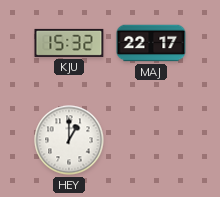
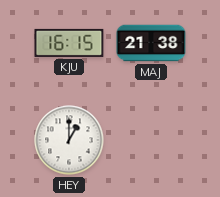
KJU: 15:32 -> 16:15
MAJ: 22:17 -> 21:38
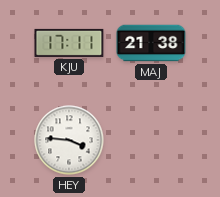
KJU: 16:15 -> 17:11
HEY: 1:00 -> 3:46
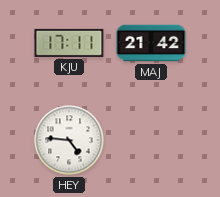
MAJ: 21:38 -> 21:42
HEY: 3:46 -> 4:46
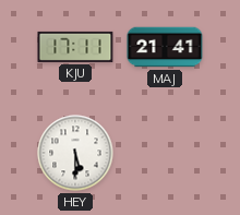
MAJ: 21:42 -> 21:41
HEY: 4:46 -> 5:30
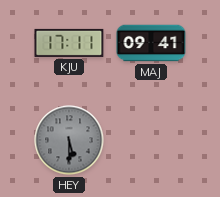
MAJ: 21:41 -> 09:41
HEY dial: white -> grey
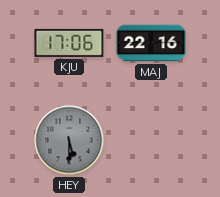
KJU: 17:11 -> 17:06
MAJ: 09:41 -> 22:16
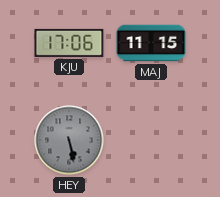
MAJ: 22:16 -> 11:15
HEY: 5:30 -> 5:28
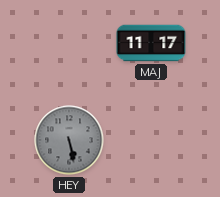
KJU: 17:06 -> none
MAJ: 11:15 -> 11:17
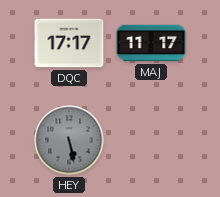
DQC: none -> 17:17
